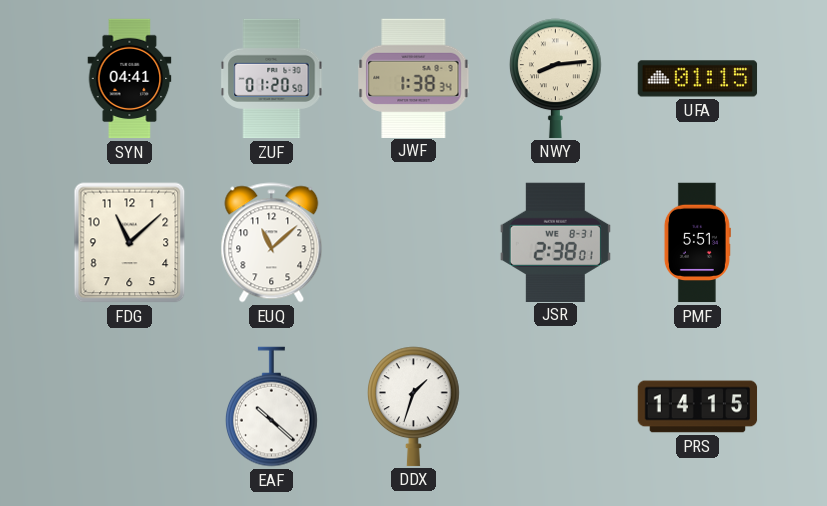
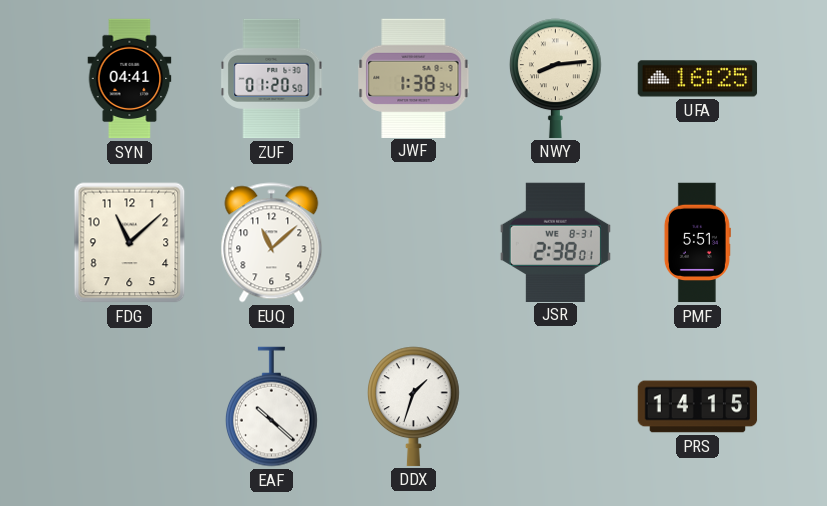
UFA: 01:15 -> 16:25
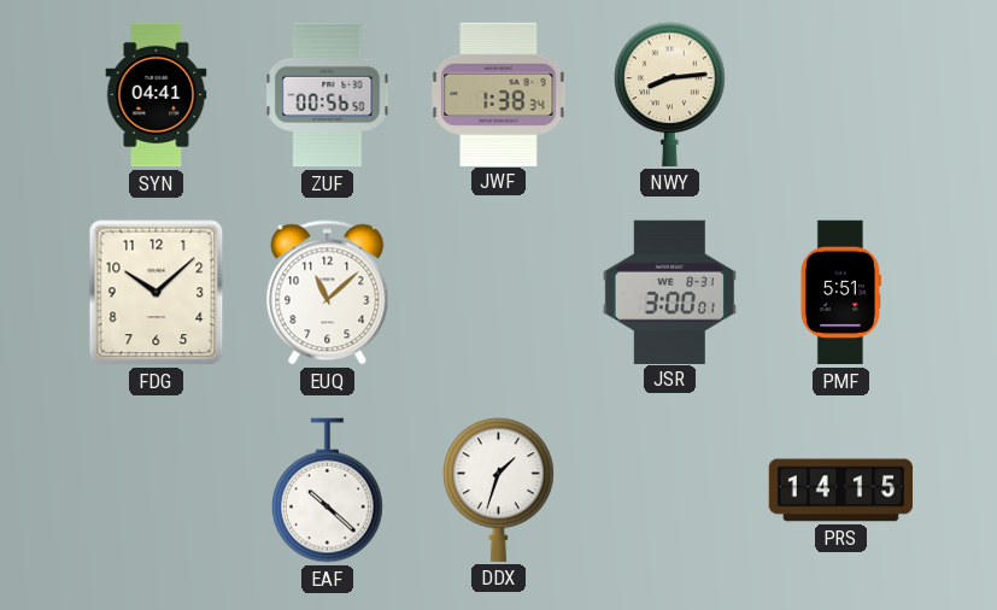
ZUF: 01:20 -> 00:56
UFA: 16:25 -> none
FDG: 11:08 -> 10:08
JSR: 2:38 -> 3:00
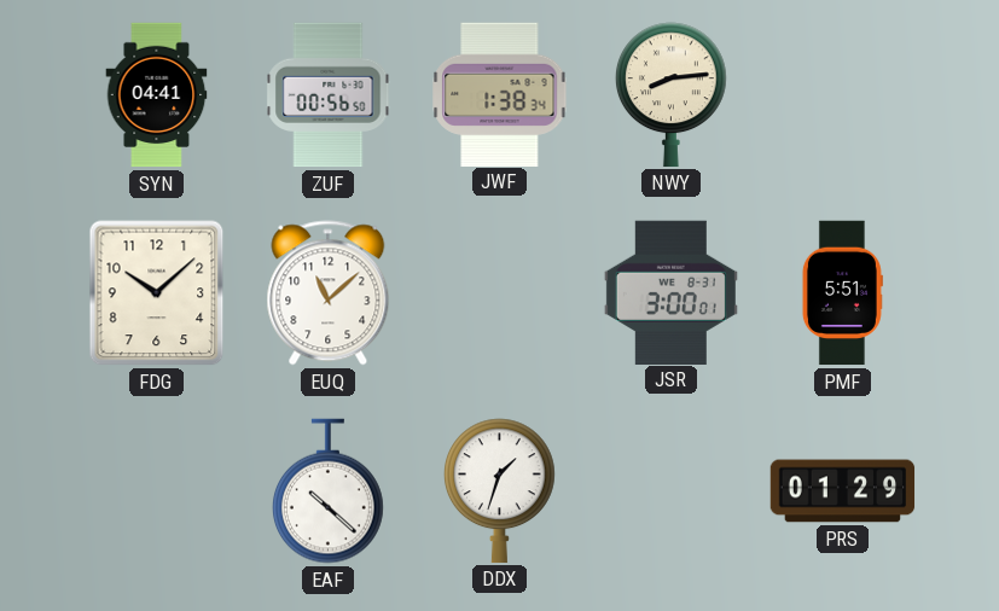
PRS: 14:15 -> 01:29
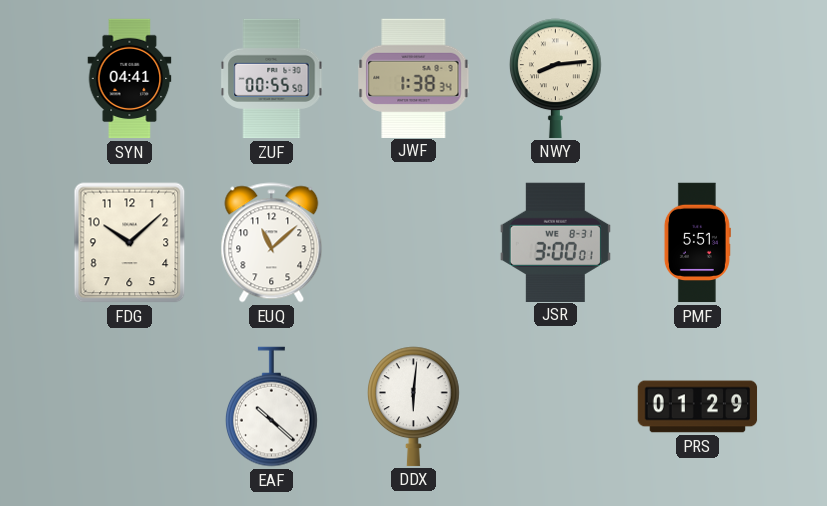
ZUF: 00:56 -> 00:55
DDX: 1:33 -> 6:01
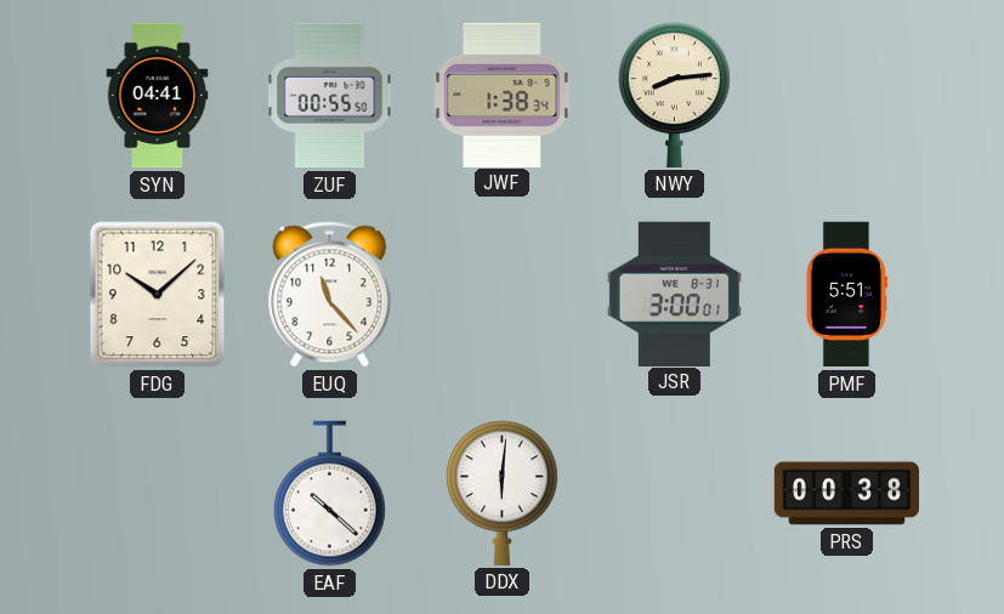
EUQ: 11:08 -> 11:23
PRS: 01:29 -> 00:38
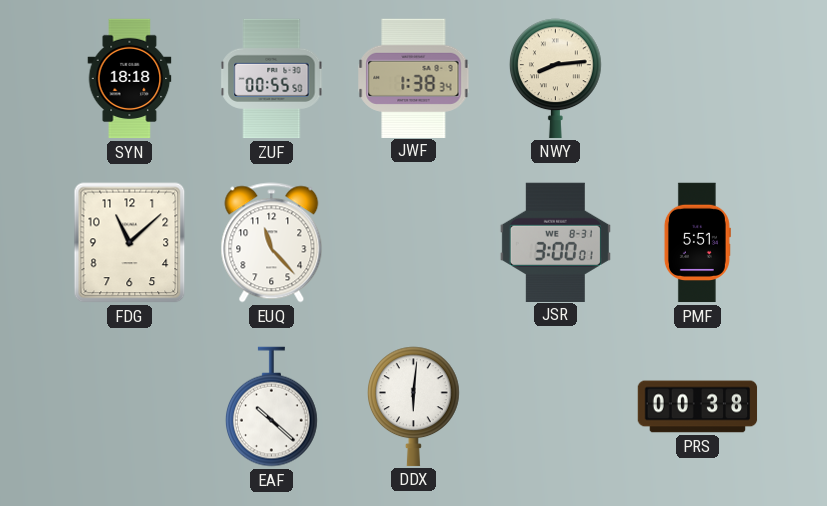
SYN: 04:41 -> 18:18
FDG: 10:08 -> 11:08
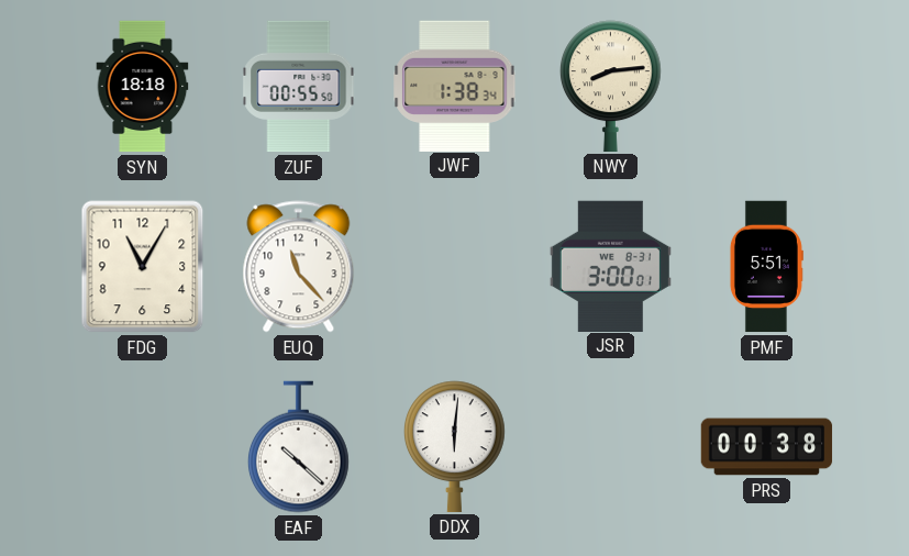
FDG: 11:08 -> 11:05
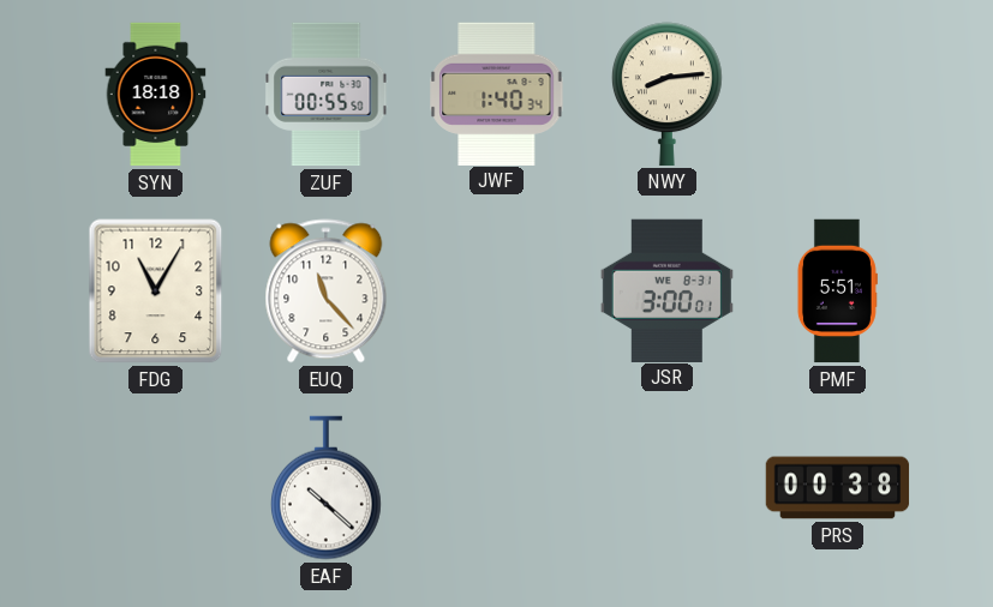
JWF: 1:38 -> 1:40
DDX: 6:01 -> none
